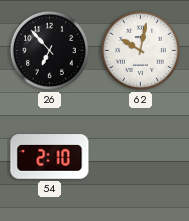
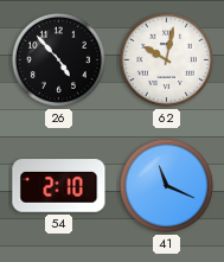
26: 6:53 -> 4:53
41: none -> 11:19
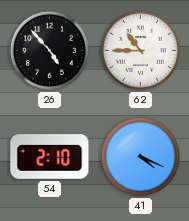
62: 10:02 -> 10:45
41: 11:19 -> 4:19
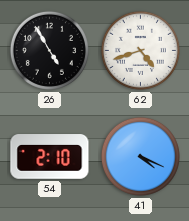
26: 4:53 -> 4:55
62: 10:45 -> 4:42
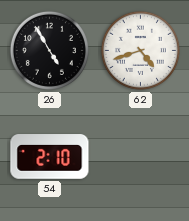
41: 4:19 -> none
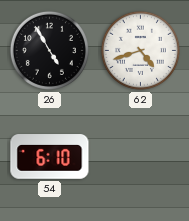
54: 2:10 -> 6:10
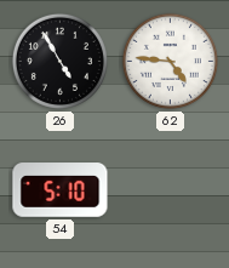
62: 4:42 -> 4:46
54: 6:10 -> 5:10
